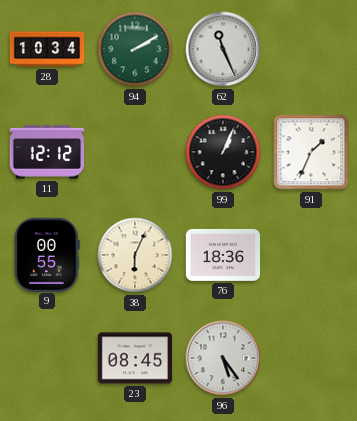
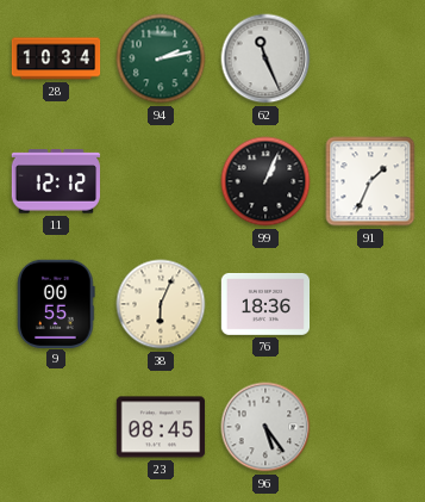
94: 2:10 -> 2:13
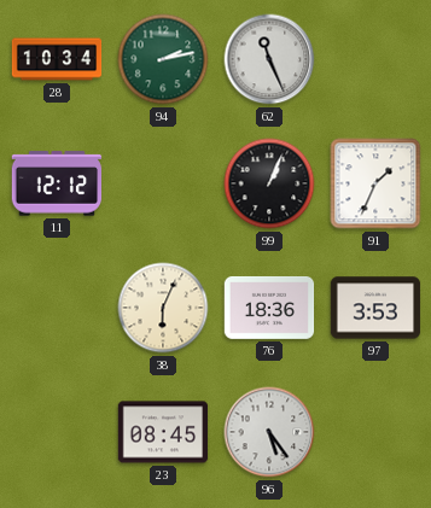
9: 00:55 -> none
97: none -> 3:53
